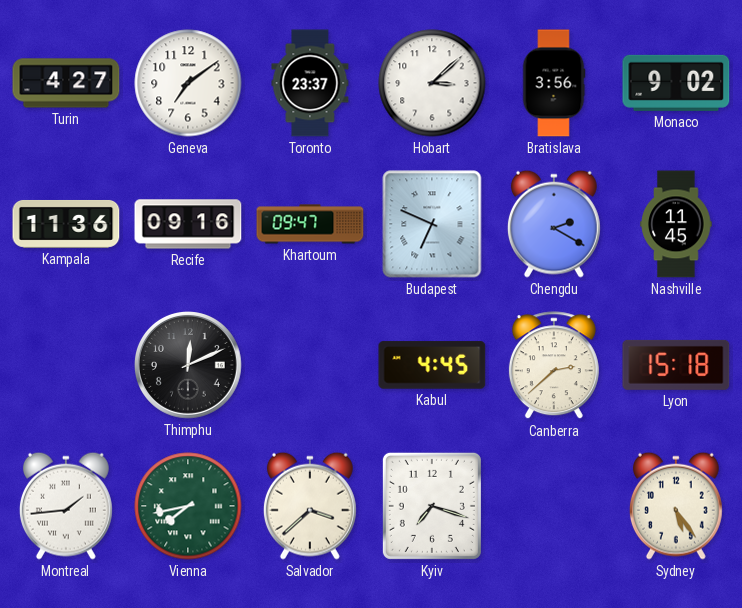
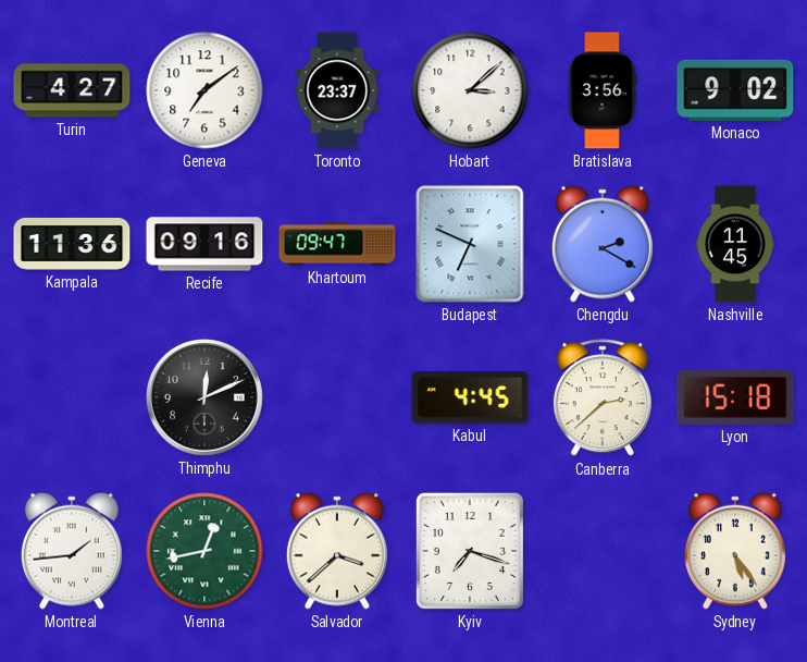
Vienna: 7:43 -> 12:43
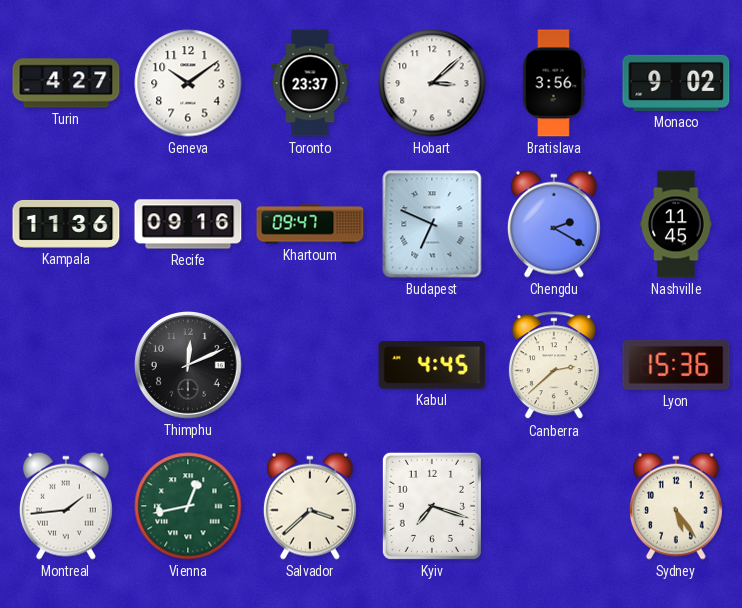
Geneva: 7:09 -> 10:09
Lyon: 15:18 -> 15:36
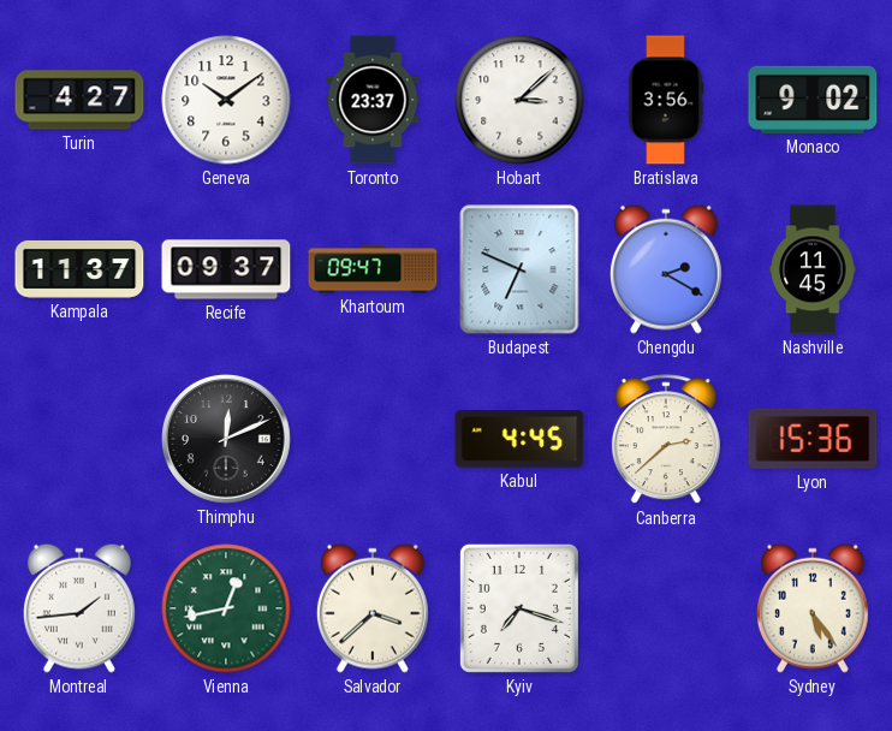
Kampala: 11:36 -> 11:37
Recife: 09:16 -> 09:37
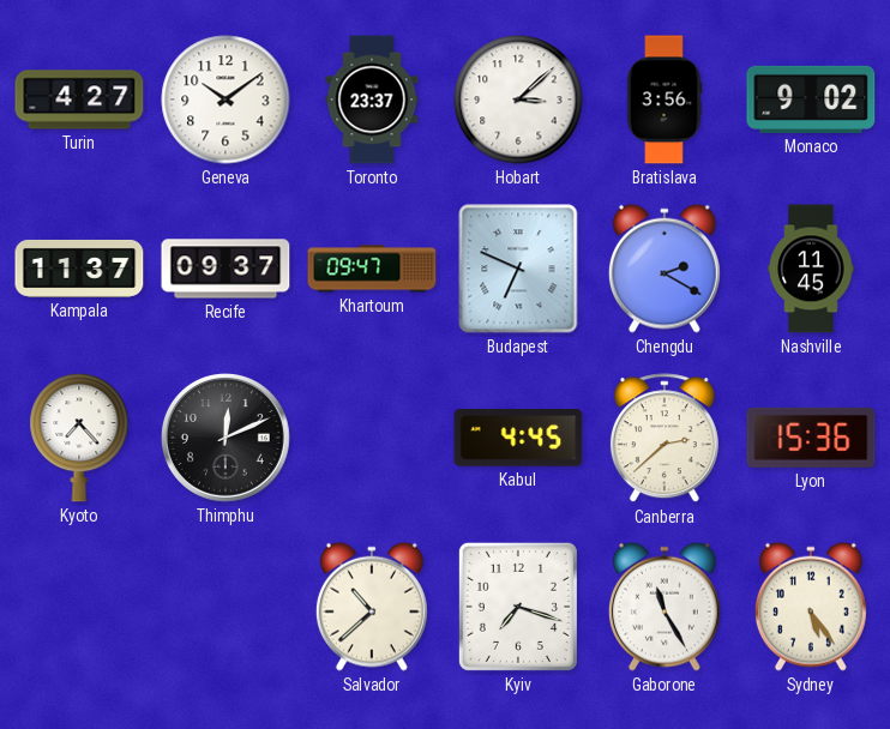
Kyoto: none -> 7:23
Montreal: 1:44 -> none
Vienna: 12:43 -> none
Salvador: 3:38 -> 10:38
Gaborone: none -> 11:25
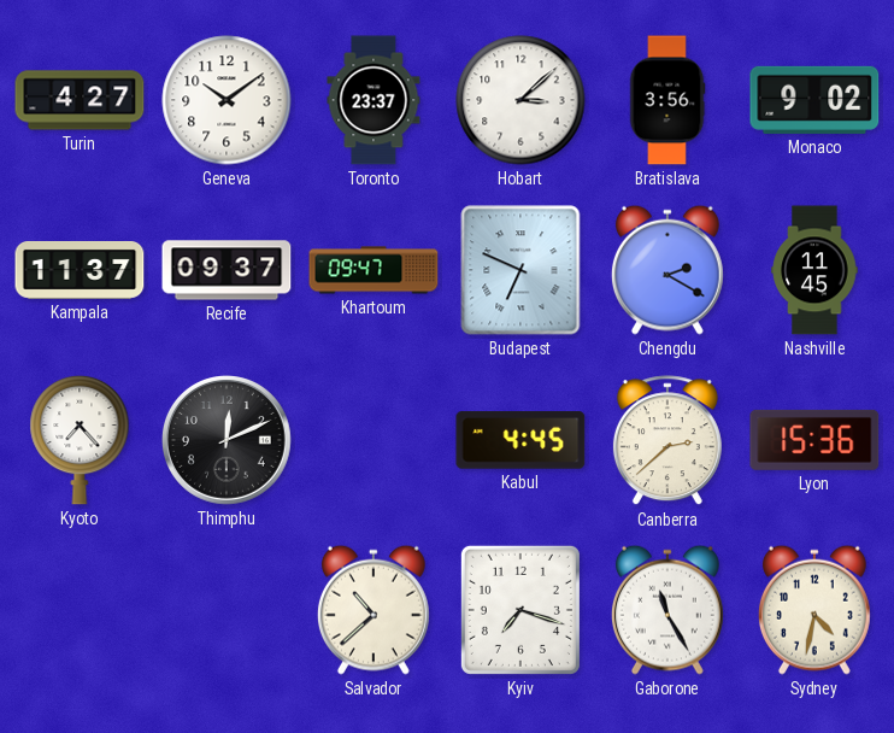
Sydney: 5:24 -> 4:32
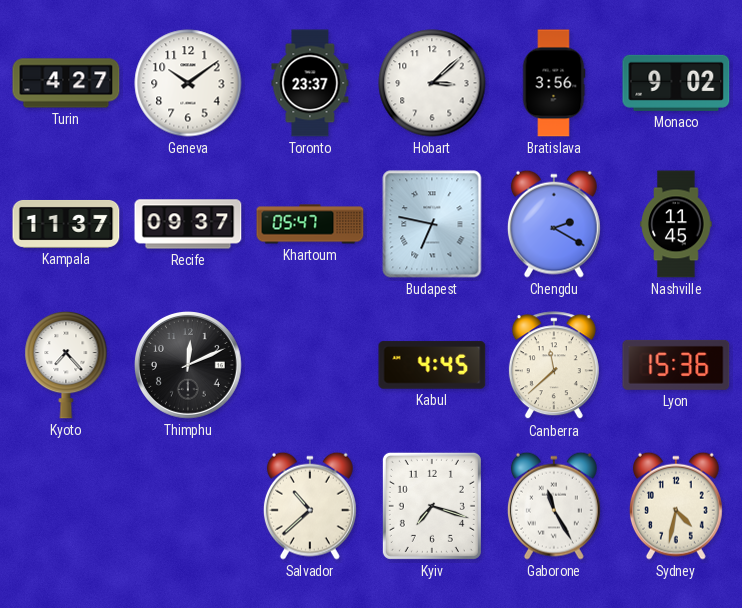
Khartoum: 09:47 -> 05:47
Budapest: 6:49 -> 6:47
Canberra: 2:38 -> 11:38
